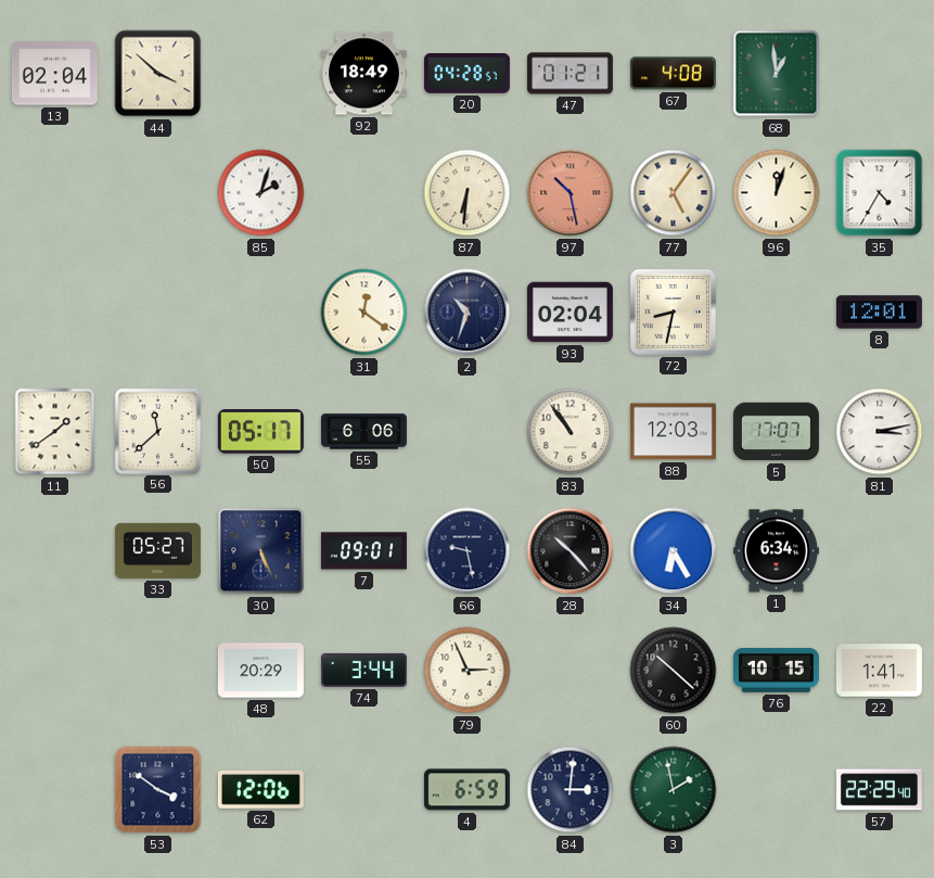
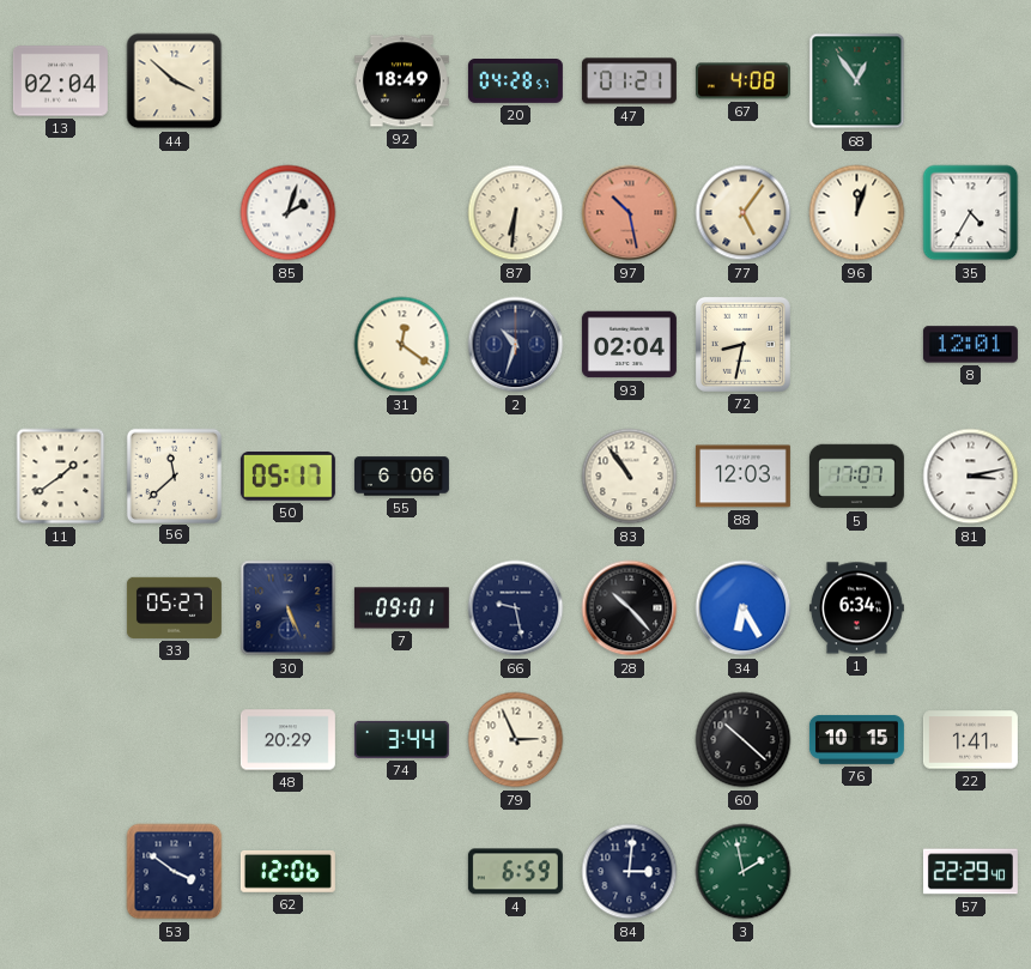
68: 12:59 -> 12:54
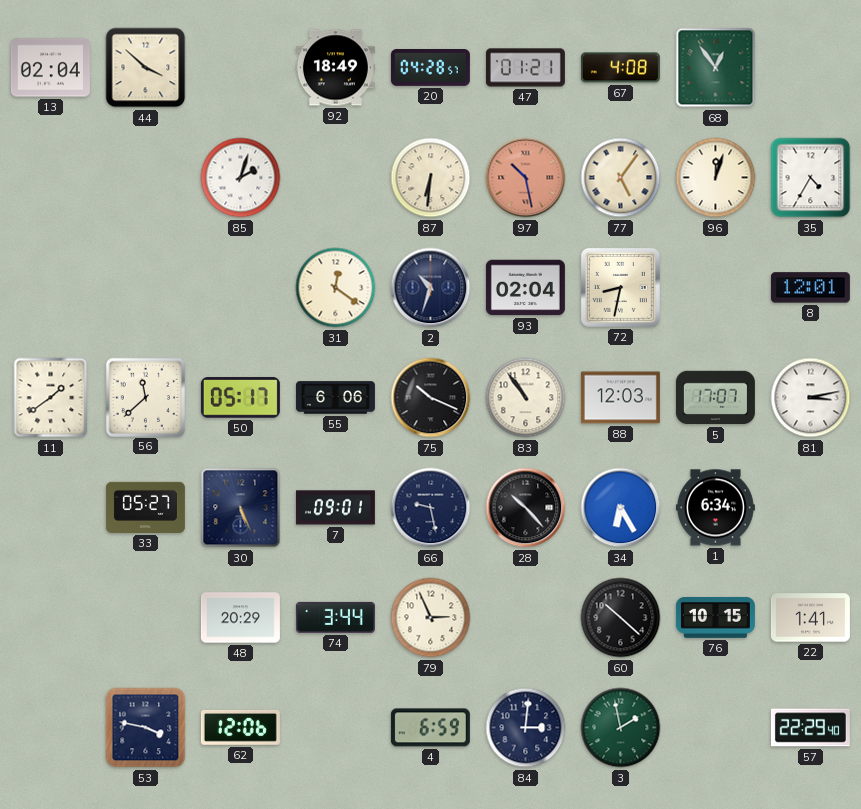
75: none -> 10:19
53: 3:51 -> 3:47
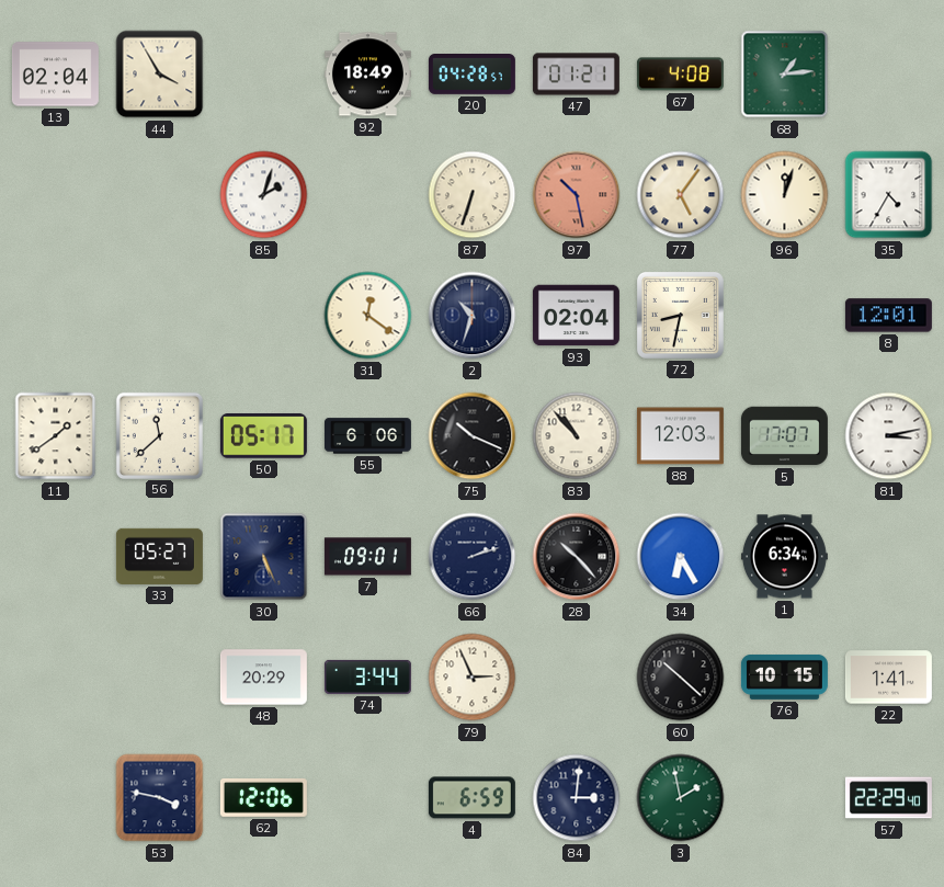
44: 3:52 -> 3:55
68: 12:54 -> 1:14
87: 6:31 -> 6:33
83: 10:54 -> 10:53
66: 9:28 -> 2:12
